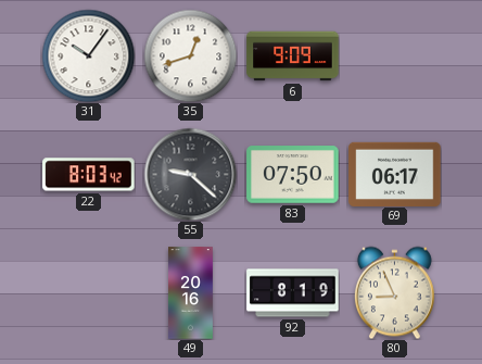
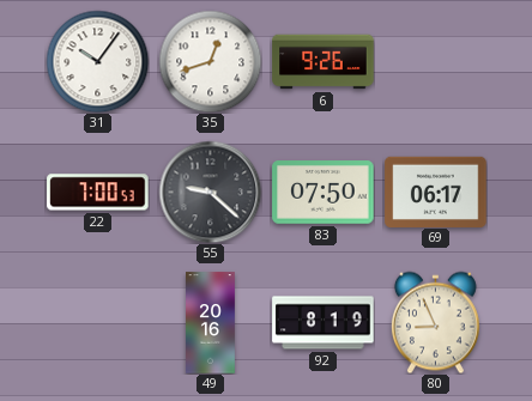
6: 9:09 -> 9:26
22: 8:03 -> 7:00
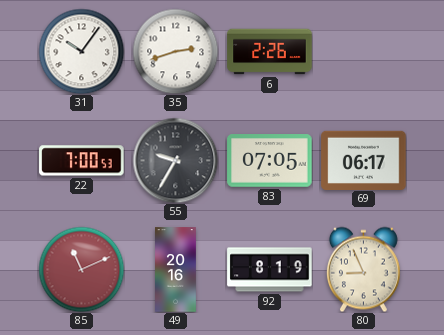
35: 12:42 -> 2:42
6: 9:26 -> 2:26
55: 9:22 -> 9:35
83: 07:50 -> 07:05
85: none -> 11:11
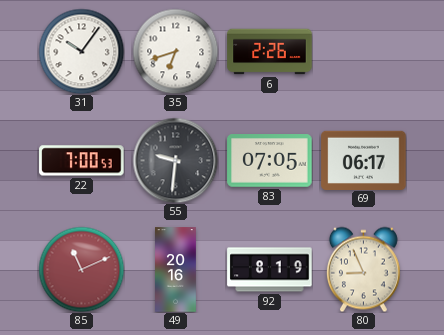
35: 2:42 -> 6:42
55: 9:35 -> 9:31
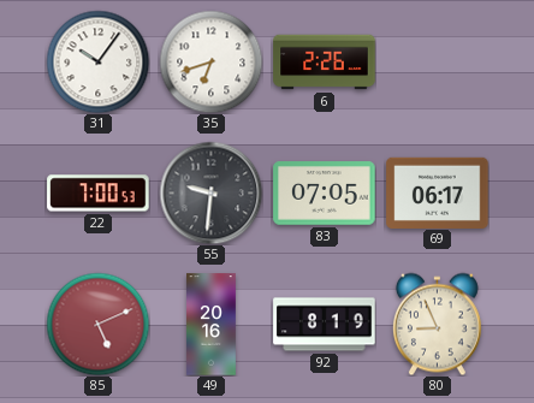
85: 11:11 -> 5:11
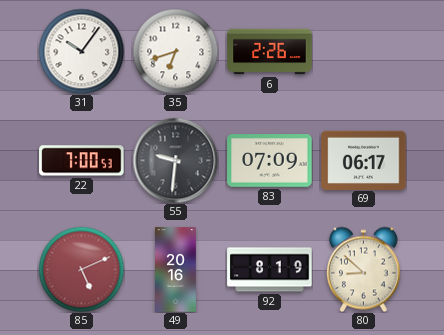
83: 07:05 -> 07:09
80: 8:56 -> 8:52
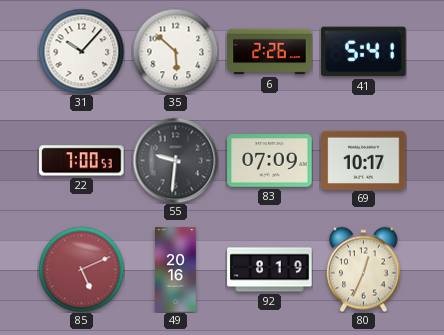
31: 10:06 -> 10:07
35: 6:42 -> 5:52
41: none -> 5:41
69: 06:17 -> 10:17
80: 8:52 -> 12:34
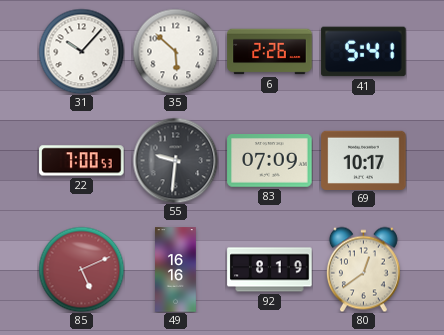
49: 20:16 -> 16:16
80: 12:34 -> 12:39
